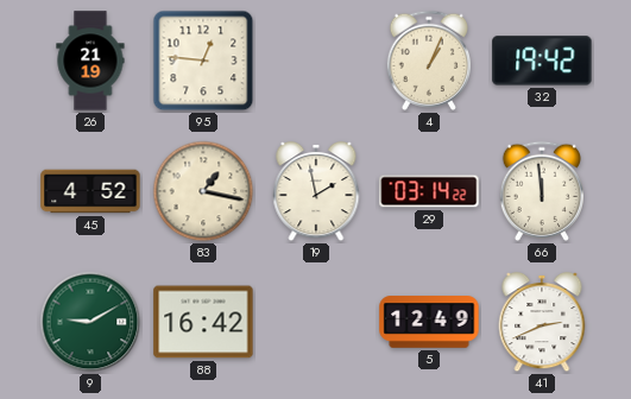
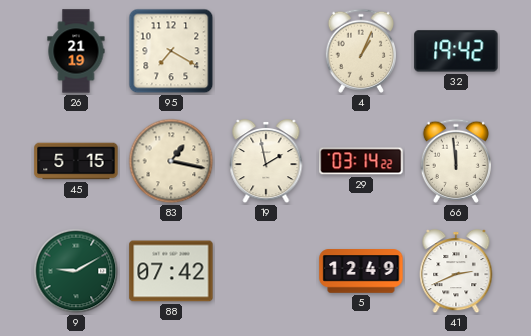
95: 12:46 -> 7:20
45: 4:52 -> 5:15
88: 16:42 -> 07:42
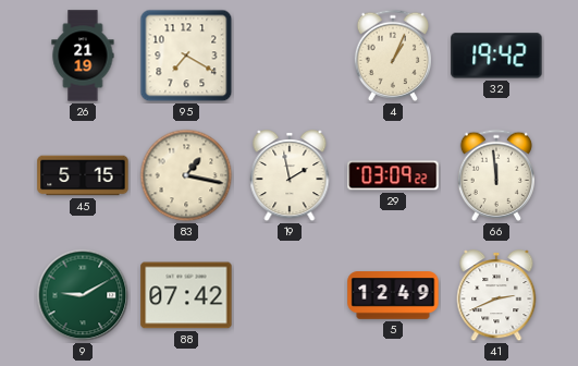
29: 03:14 -> 03:09
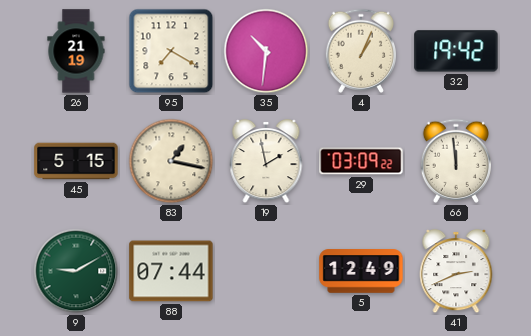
35: none -> 10:31
88: 07:42 -> 07:44
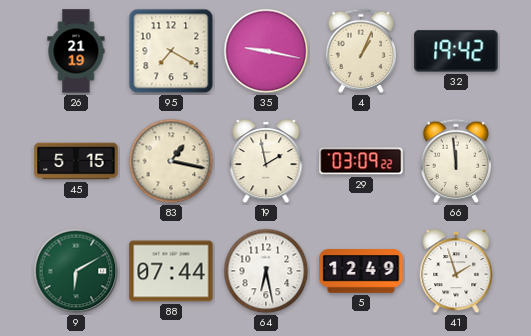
35: 10:31 -> 9:17
9: 9:10 -> 6:10
64: none -> 6:28
41: 2:41 -> 1:57
